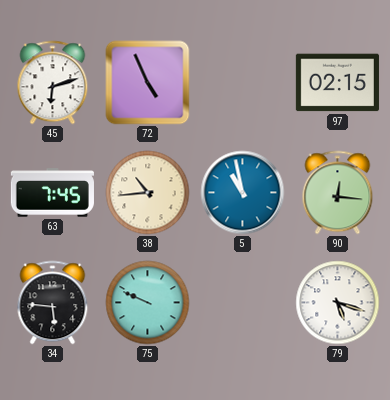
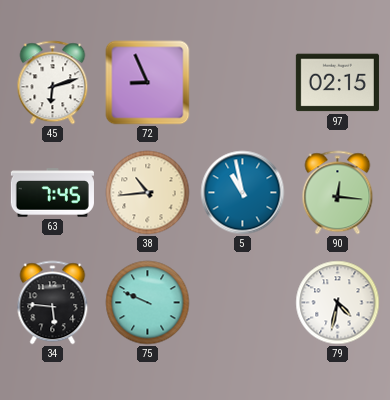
72: 4:56 -> 8:56
79: 5:18 -> 4:32
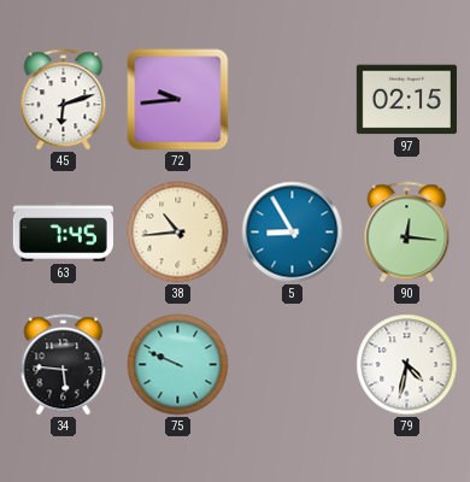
72: 8:56 -> 9:44
5: 10:58 -> 8:55
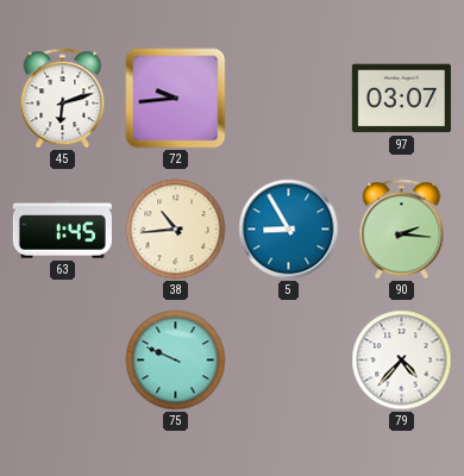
97: 02:15 -> 03:07
63: 7:45 -> 1:45
90: 12:16 -> 2:16
34: 5:46 -> none
79: 4:32 -> 4:37
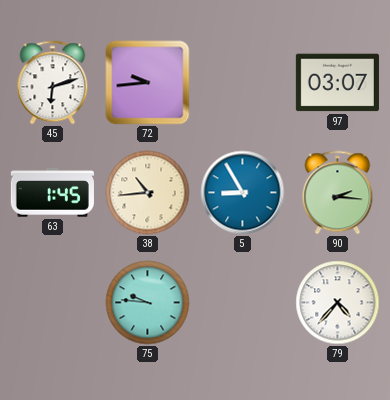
75: 9:49 -> 9:46
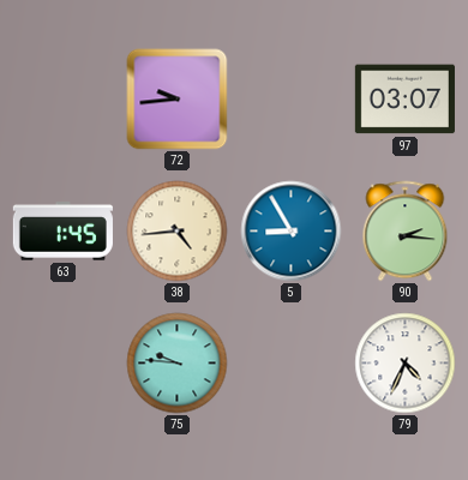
45: 6:12 -> none
38: 10:44 -> 4:44
79: 4:37 -> 4:34
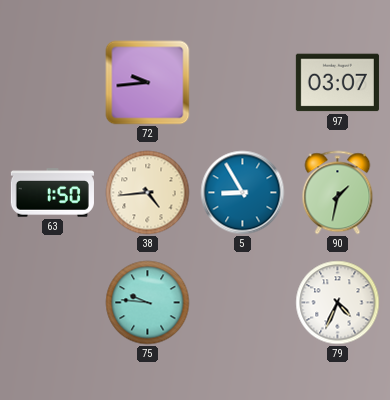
63: 1:45 -> 1:50
90: 2:16 -> 1:32
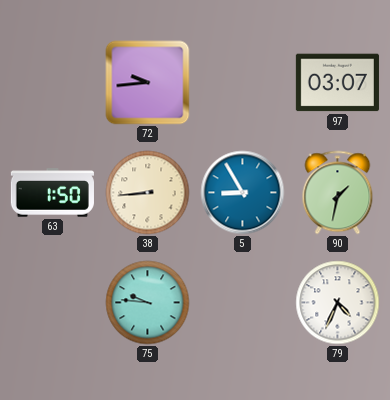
38: 4:44 -> 8:44
